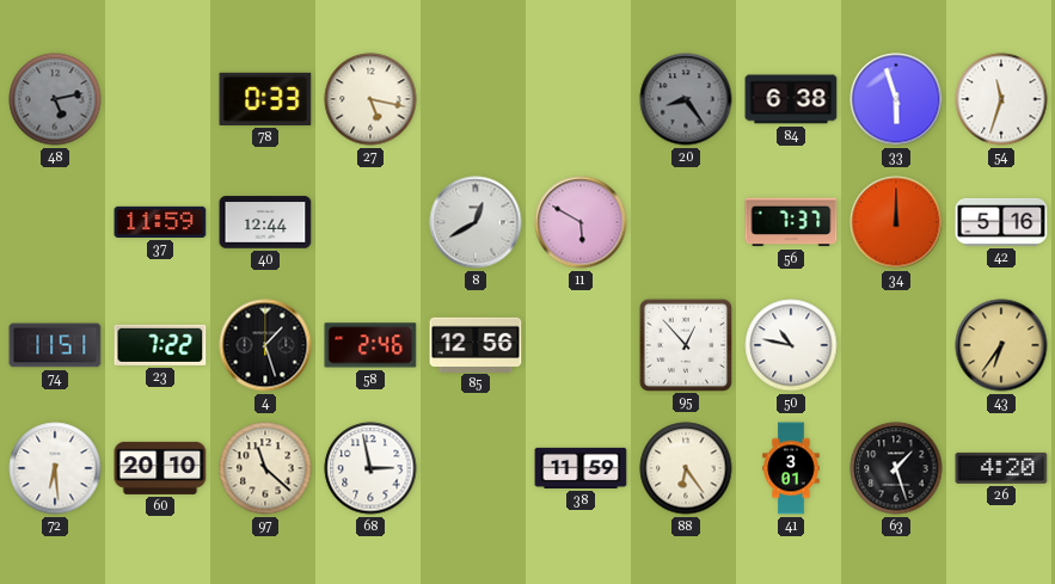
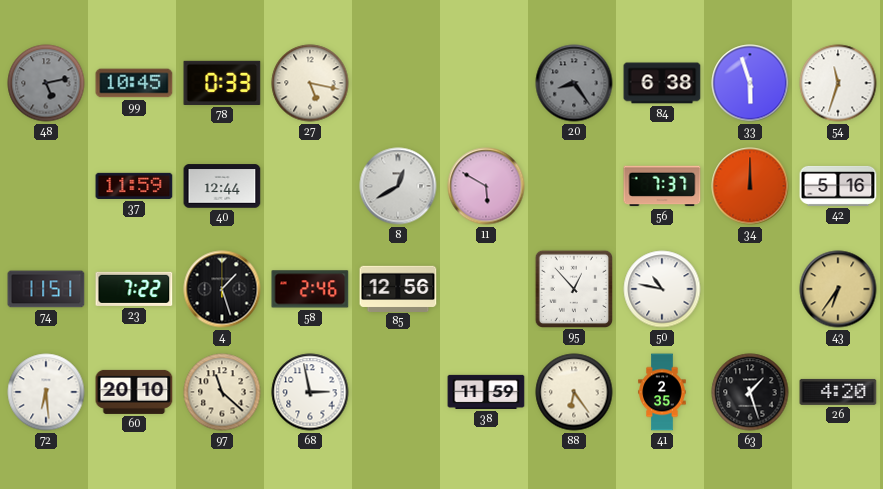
99: none -> 10:45
41: 3:01 -> 2:35
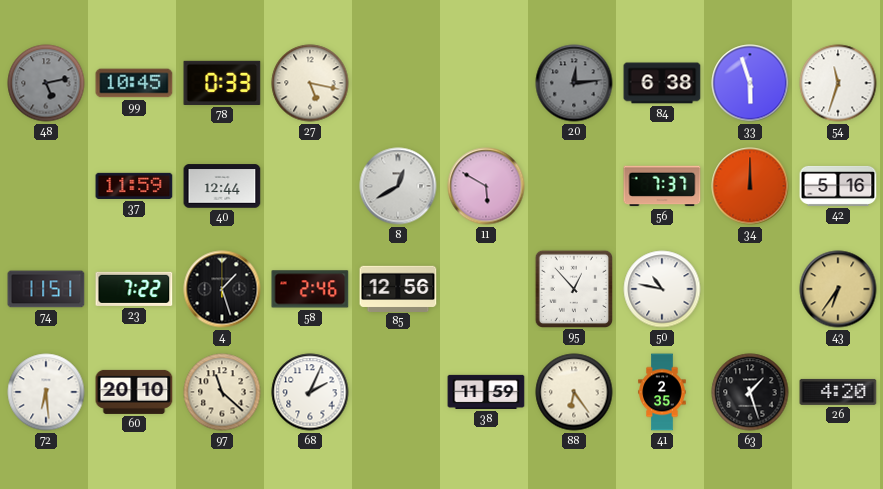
20: 8:24 -> 12:14
68: 2:58 -> 2:04
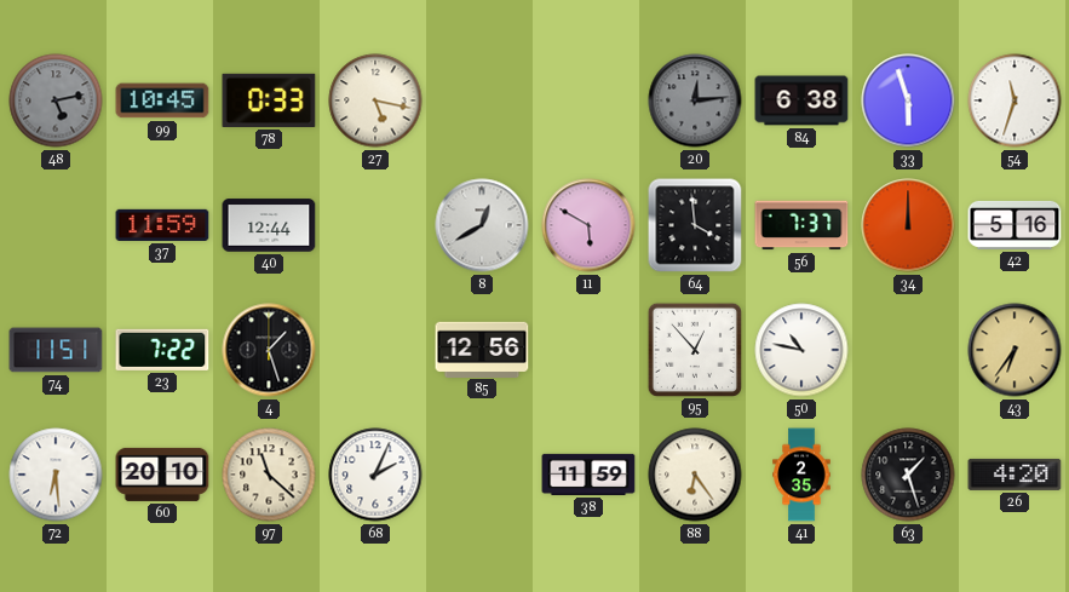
64: none -> 3:59
58: 2:46 -> none
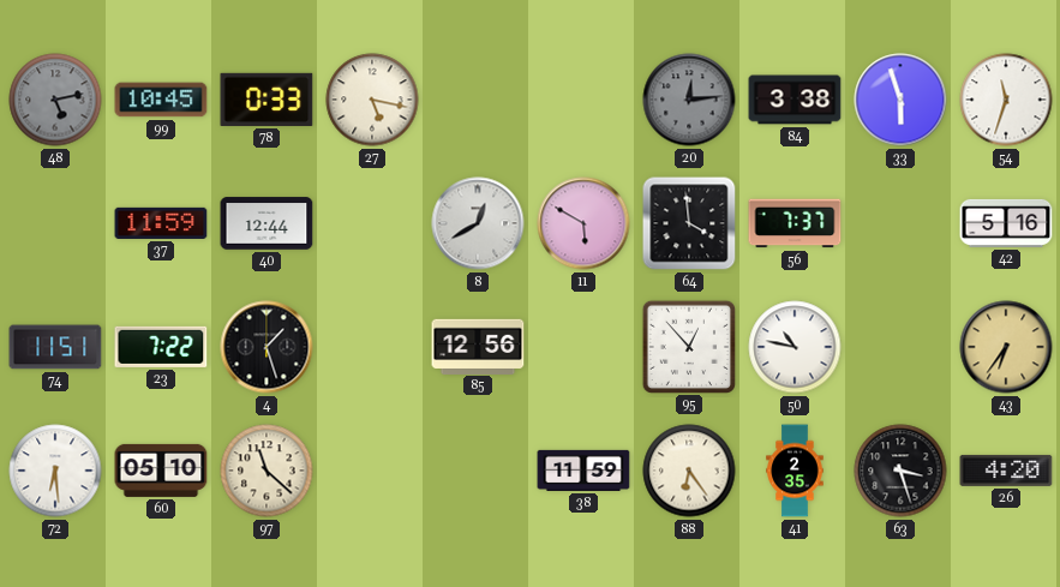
84: 6:38 -> 3:38
34: 12:00 -> none
60: 20:10 -> 05:10
68: 2:04 -> none
63: 1:27 -> 3:27
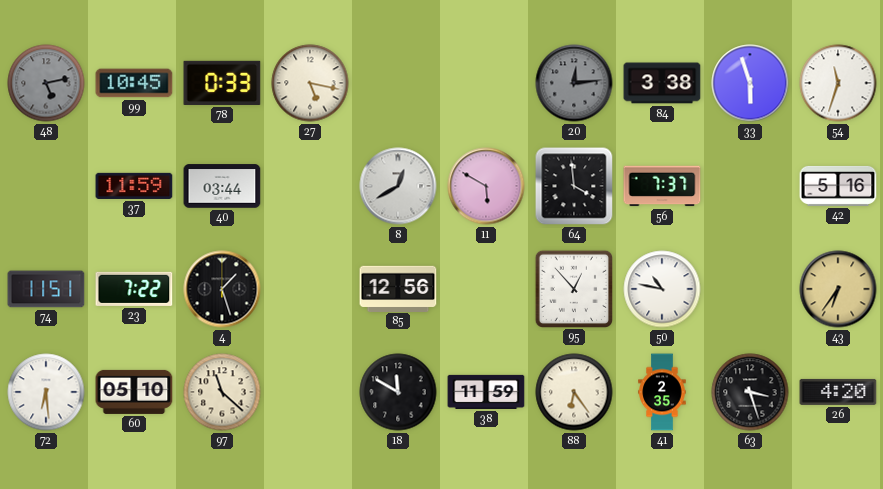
40: 12:44 -> 03:44
18: none -> 11:50
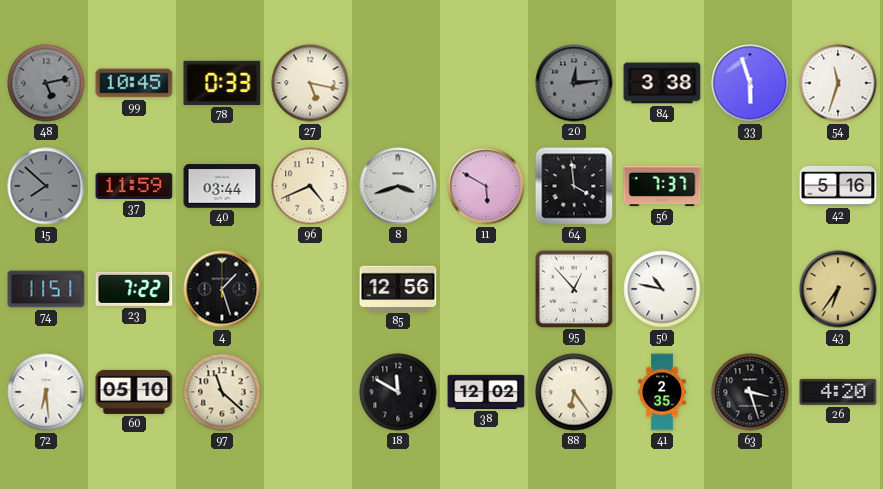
15: none -> 7:52
96: none -> 4:41
8: 12:40 -> 3:42
38: 11:59 -> 12:02
